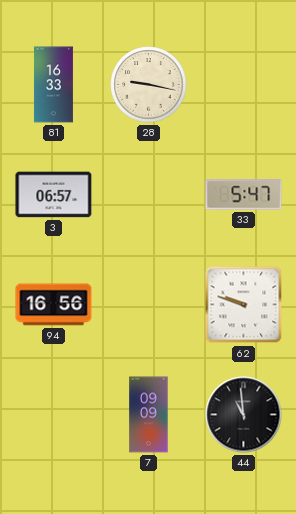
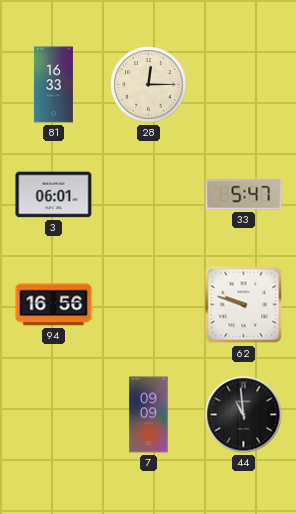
28: 9:17 -> 12:15
3: 06:57 -> 06:01
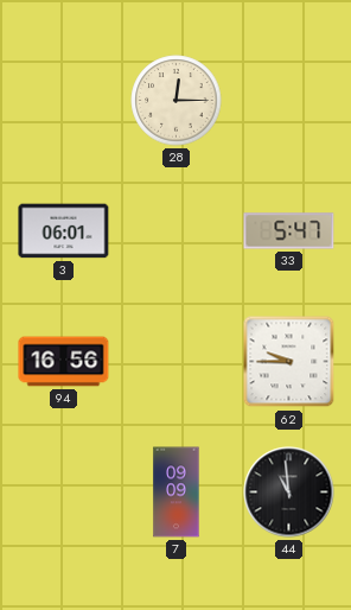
81: 16:33 -> none
62: 9:48 -> 9:45
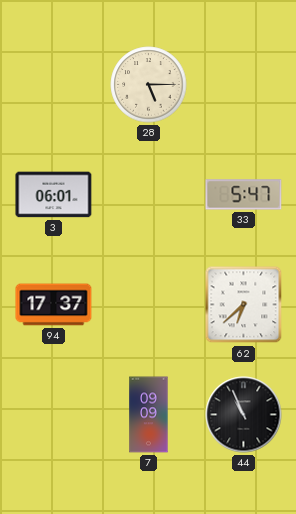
28: 12:15 -> 5:15
94: 16:56 -> 17:37
62: 9:45 -> 6:38
44: 10:59 -> 10:56
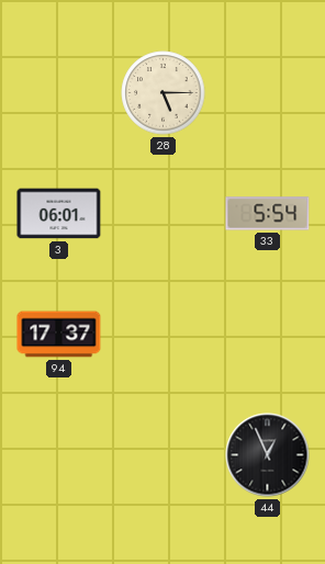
33: 5:47 -> 5:54
62: 6:38 -> none
7: 09:09 -> none
44: 10:56 -> 12:56
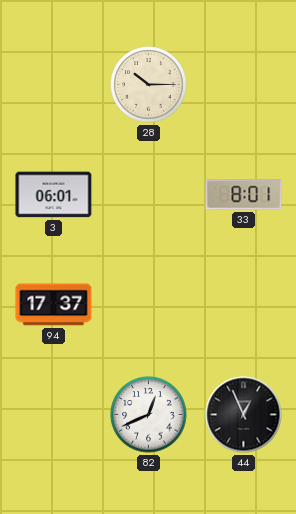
28: 5:15 -> 10:15
33: 5:54 -> 8:01
82: none -> 12:41
